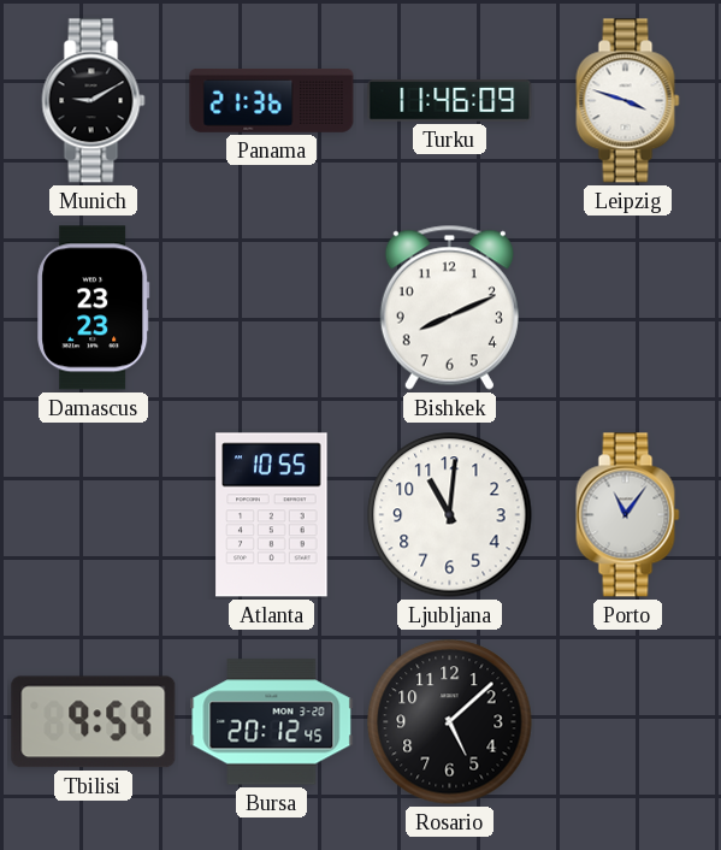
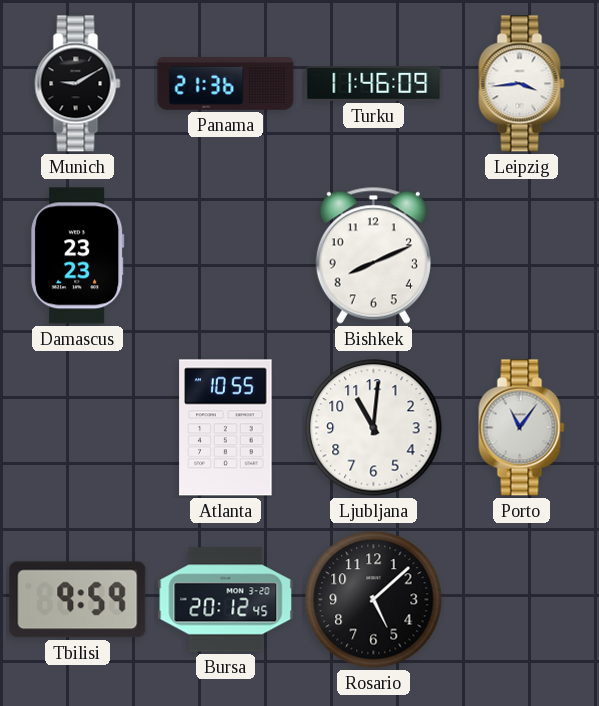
Leipzig: 3:48 -> 3:44
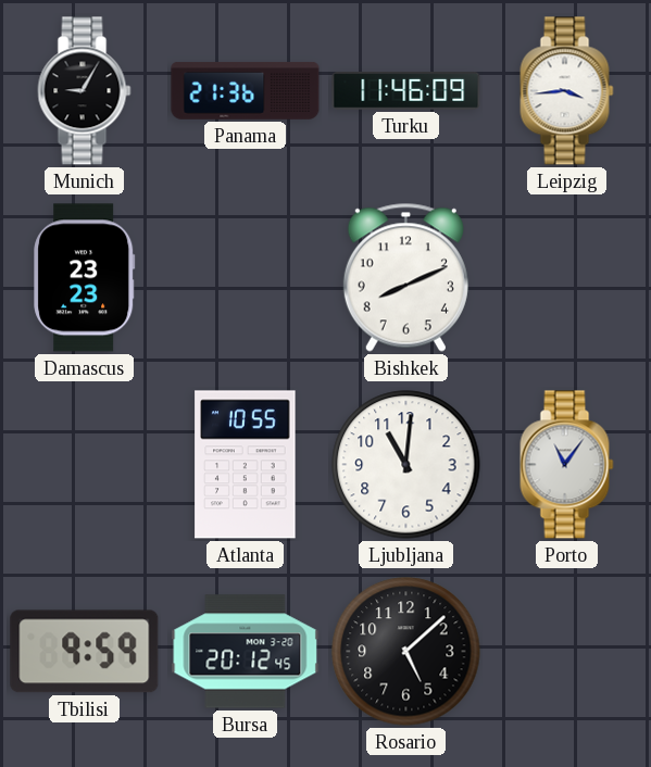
Munich: 9:10 -> 9:05
